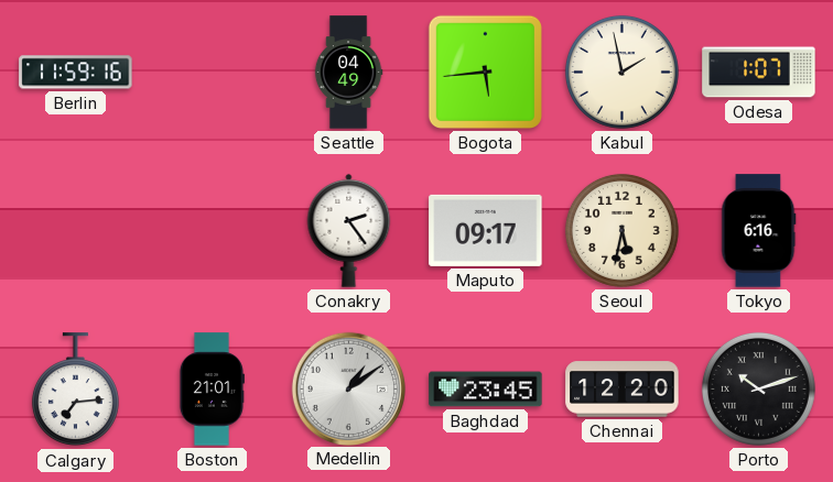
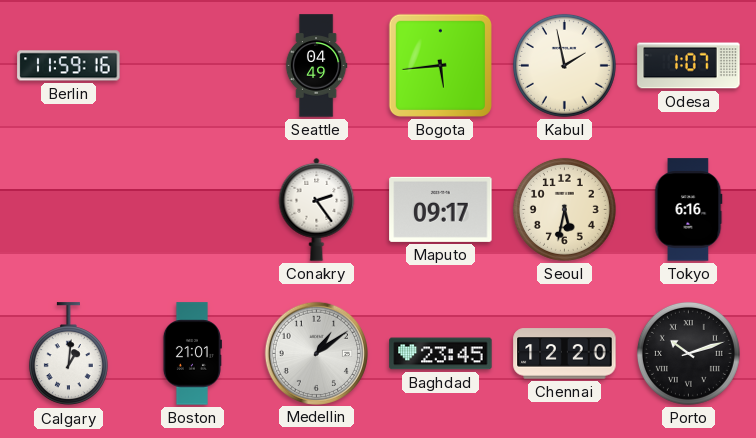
Calgary: 7:14 -> 1:01
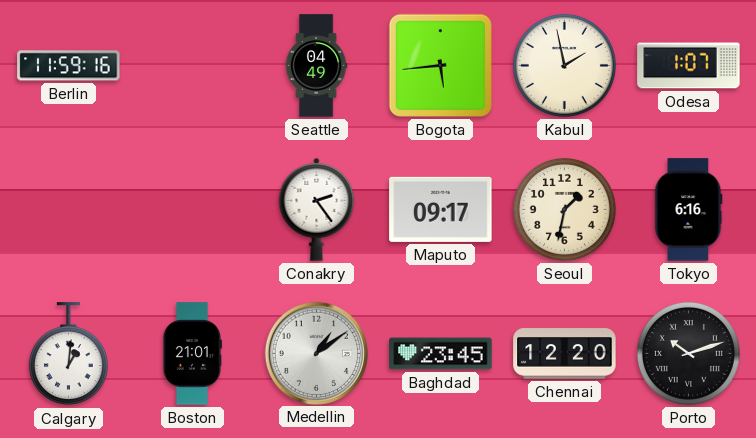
Seoul: 5:32 -> 1:32
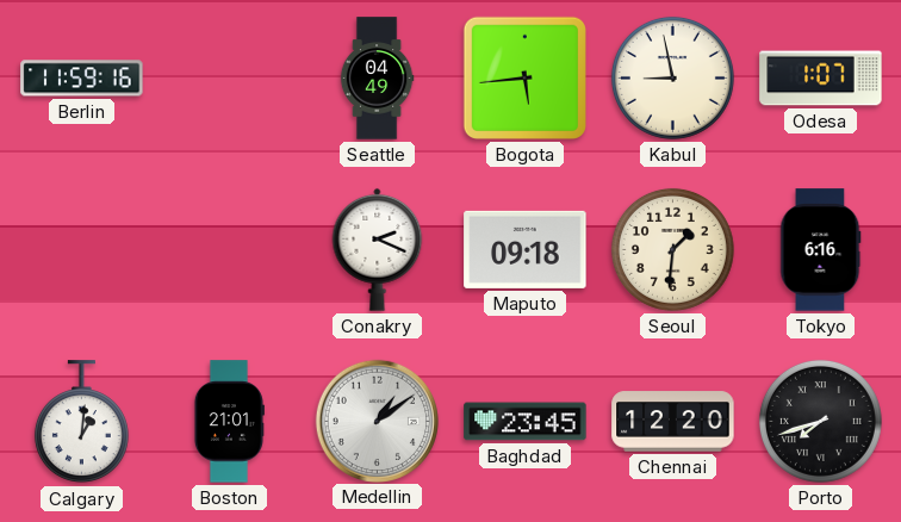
Kabul: 1:58 -> 8:58
Conakry: 2:24 -> 2:19
Maputo: 09:17 -> 09:18
Seoul: 1:32 -> 1:31
Porto: 10:12 -> 7:42
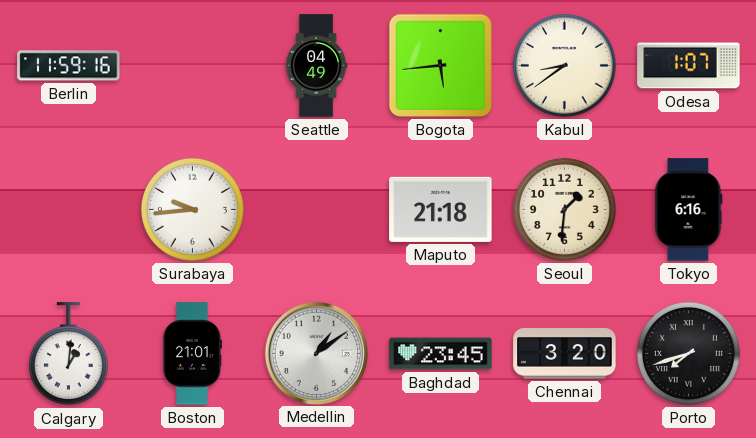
Kabul: 8:58 -> 8:39
Surabaya: none -> 9:44
Conakry: 2:19 -> none
Maputo: 09:18 -> 21:18
Chennai: 12:20 -> 3:20
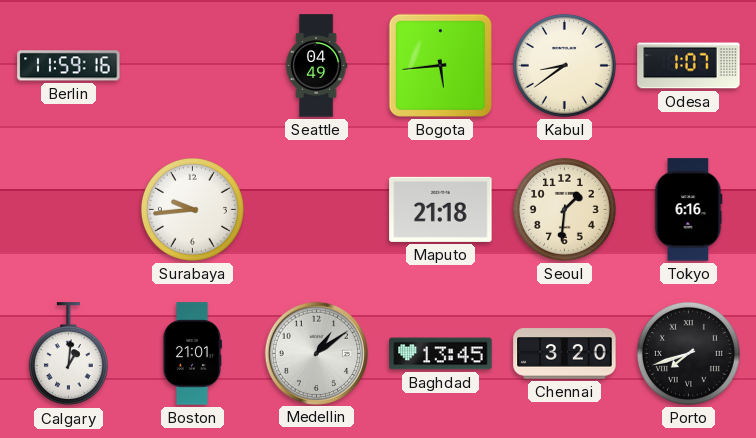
Baghdad: 23:45 -> 13:45
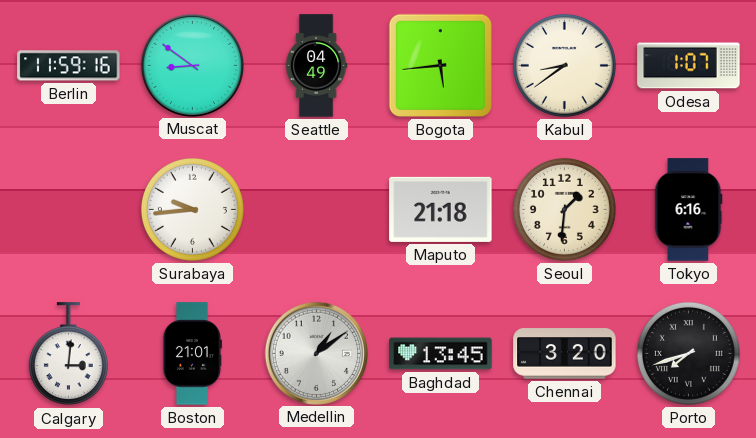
Muscat: none -> 8:51
Calgary: 1:01 -> 3:01
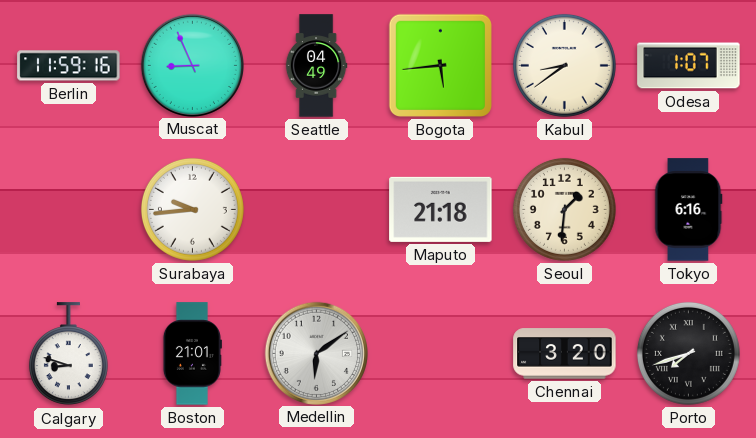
Muscat: 8:51 -> 8:56
Calgary: 3:01 -> 8:48
Medellin: 1:09 -> 6:09
Baghdad: 13:45 -> none
